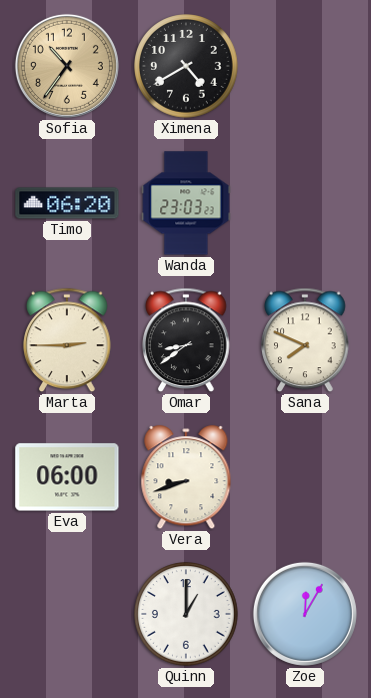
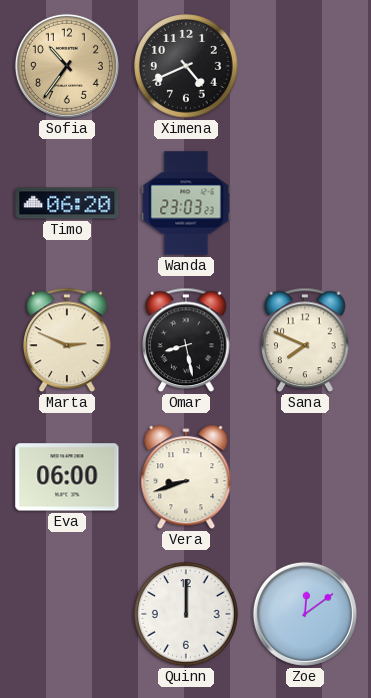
Ximena: 4:40 -> 4:41
Marta: 2:45 -> 2:49
Omar: 8:39 -> 8:28
Quinn: 1:00 -> 12:00
Zoe: 12:05 -> 12:09
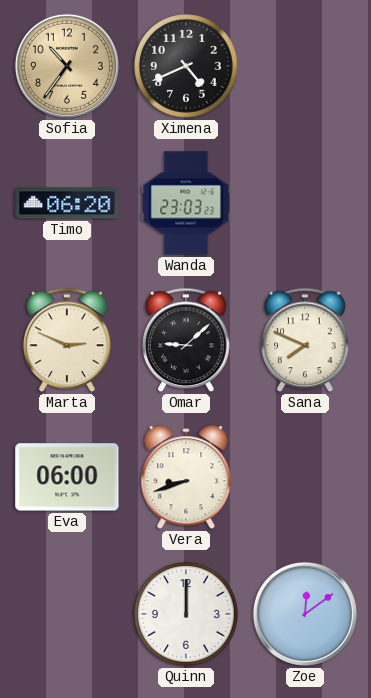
Omar: 8:28 -> 9:08
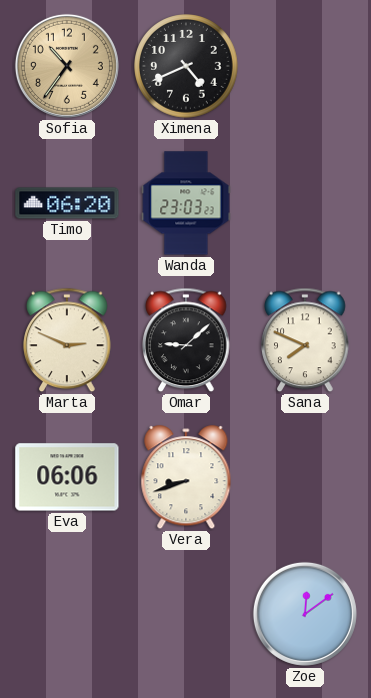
Eva: 06:00 -> 06:06
Quinn: 12:00 -> none
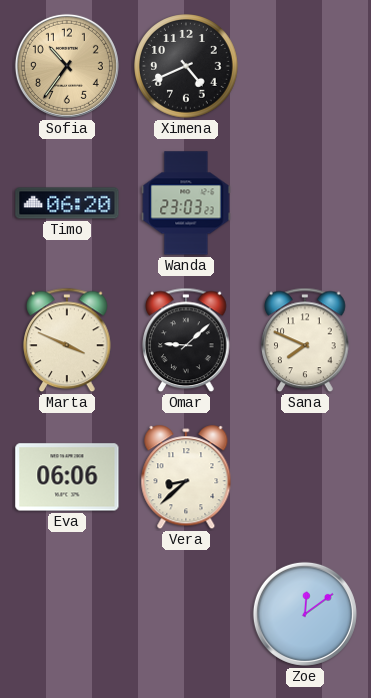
Marta: 2:49 -> 3:49
Vera: 8:42 -> 8:38
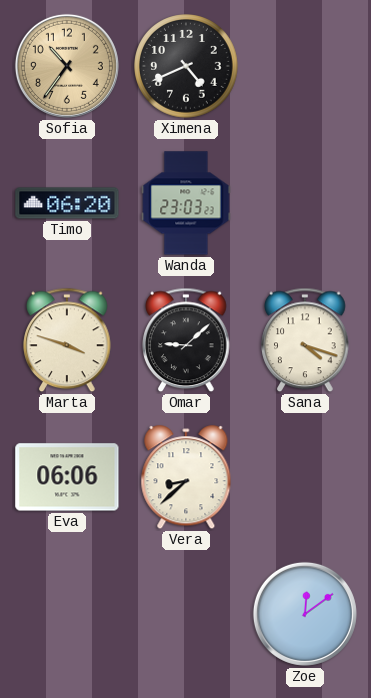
Marta: 3:49 -> 3:48
Sana: 7:49 -> 4:18
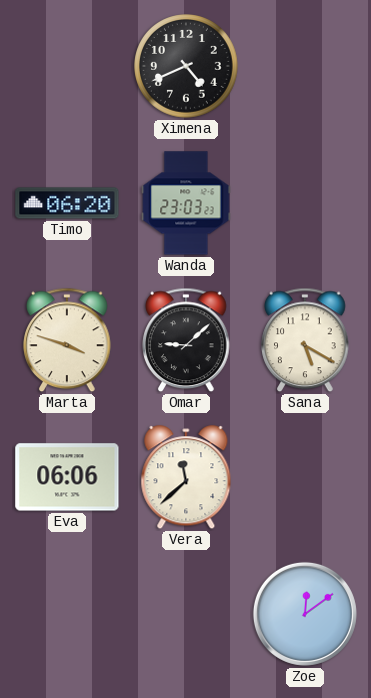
Sofia: 10:36 -> none
Sana: 4:18 -> 5:20
Vera: 8:38 -> 11:38
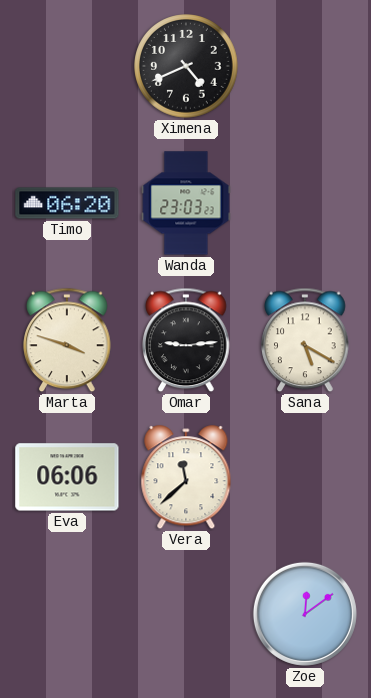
Omar: 9:08 -> 9:14
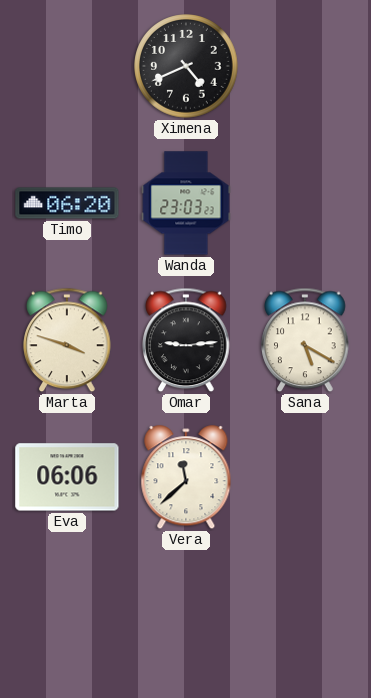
Zoe: 12:09 -> none
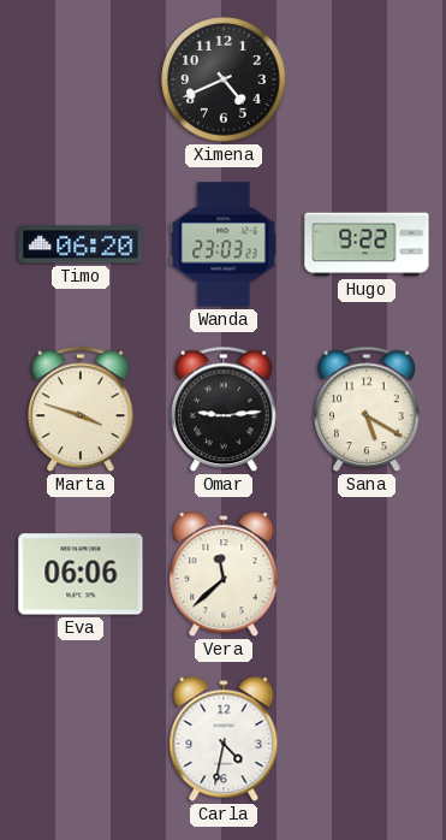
Hugo: none -> 9:22
Carla: none -> 4:32
